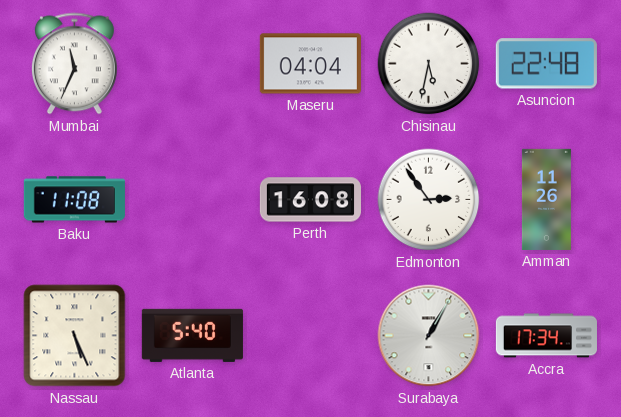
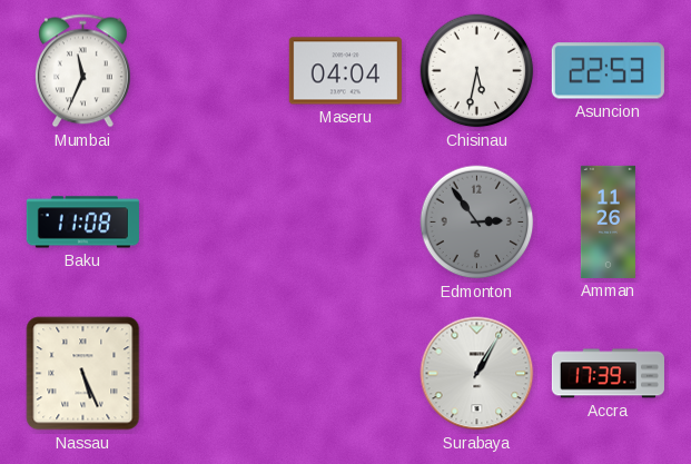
Asuncion: 22:48 -> 22:53
Perth: 16:08 -> none
Edmonton dial: white -> grey
Atlanta: 5:40 -> none
Accra: 17:34 -> 17:39
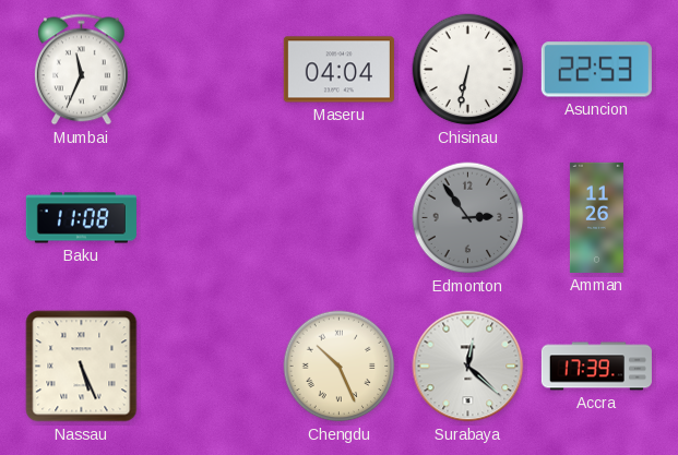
Chisinau: 5:32 -> 6:32
Chengdu: none -> 10:26
Surabaya: 1:05 -> 12:22
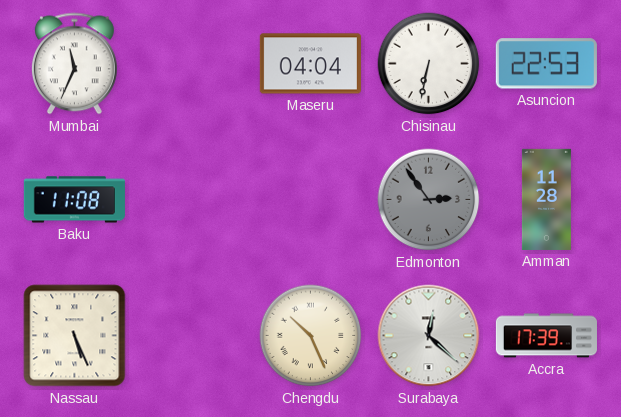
Amman: 11:26 -> 11:28
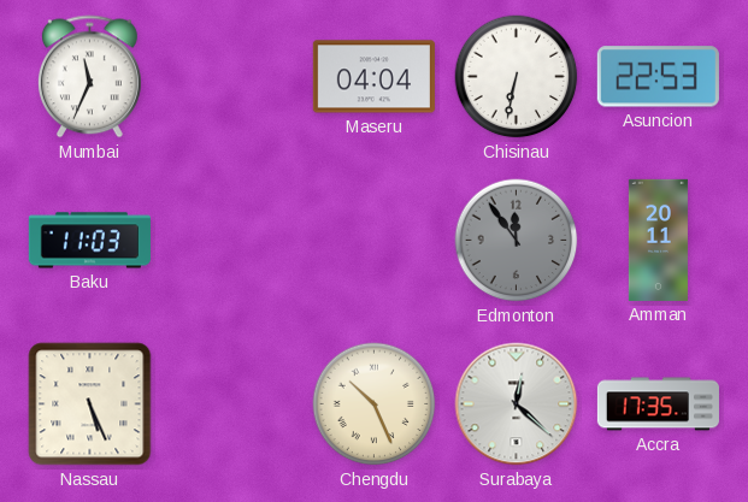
Baku: 11:08 -> 11:03
Edmonton: 2:54 -> 11:54
Amman: 11:28 -> 20:11
Accra: 17:39 -> 17:35
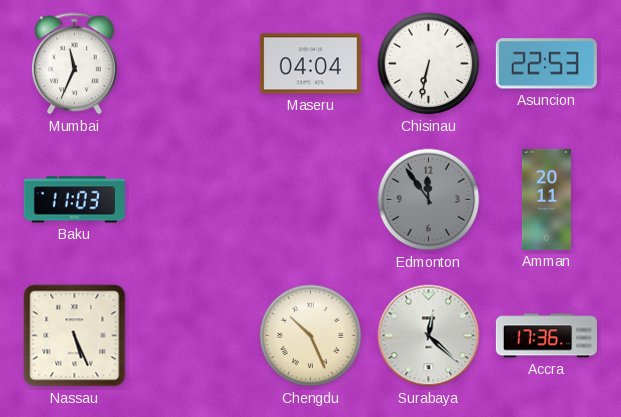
Accra: 17:35 -> 17:36
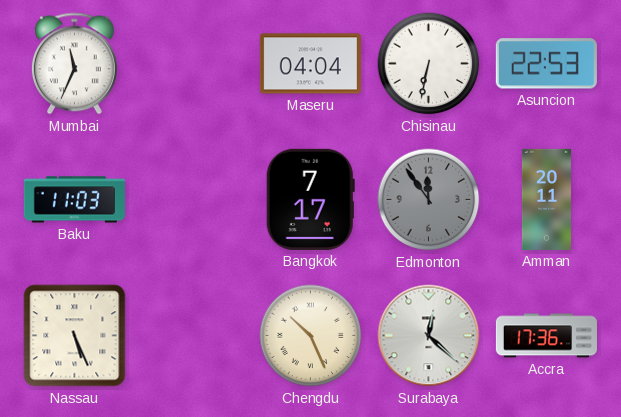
Bangkok: none -> 7:17
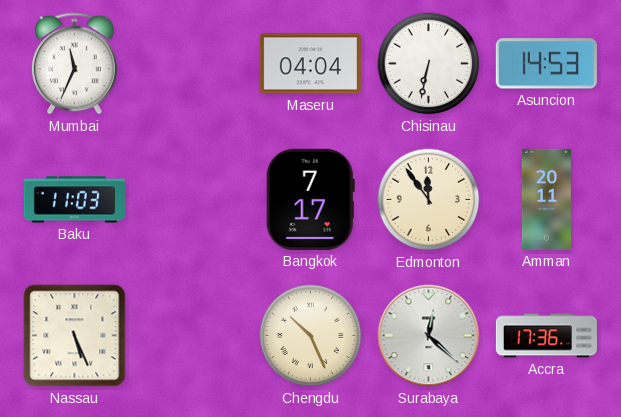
Asuncion: 22:53 -> 14:53
Edmonton dial: grey -> cream
